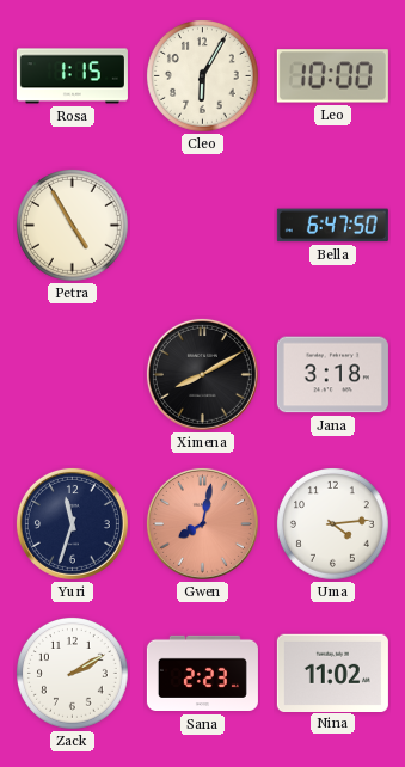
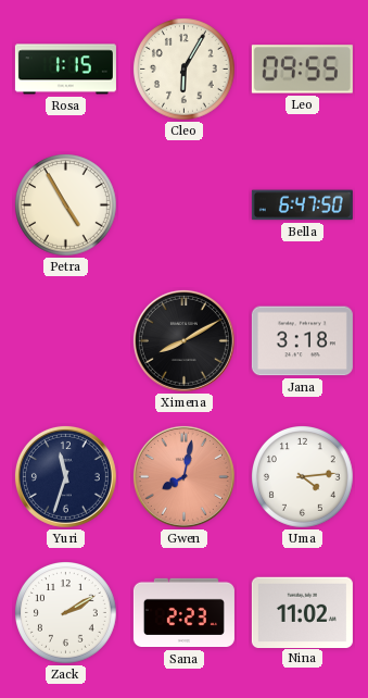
Leo: 10:00 -> 09:55
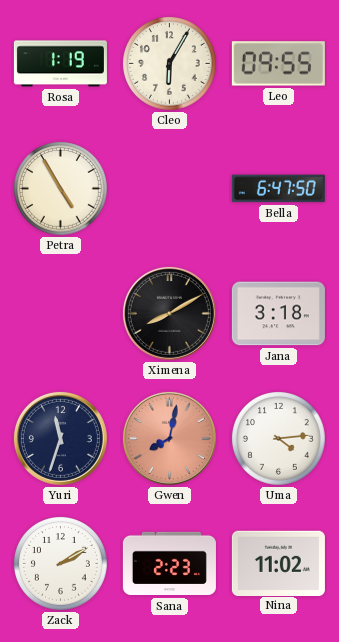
Rosa: 1:15 -> 1:19
